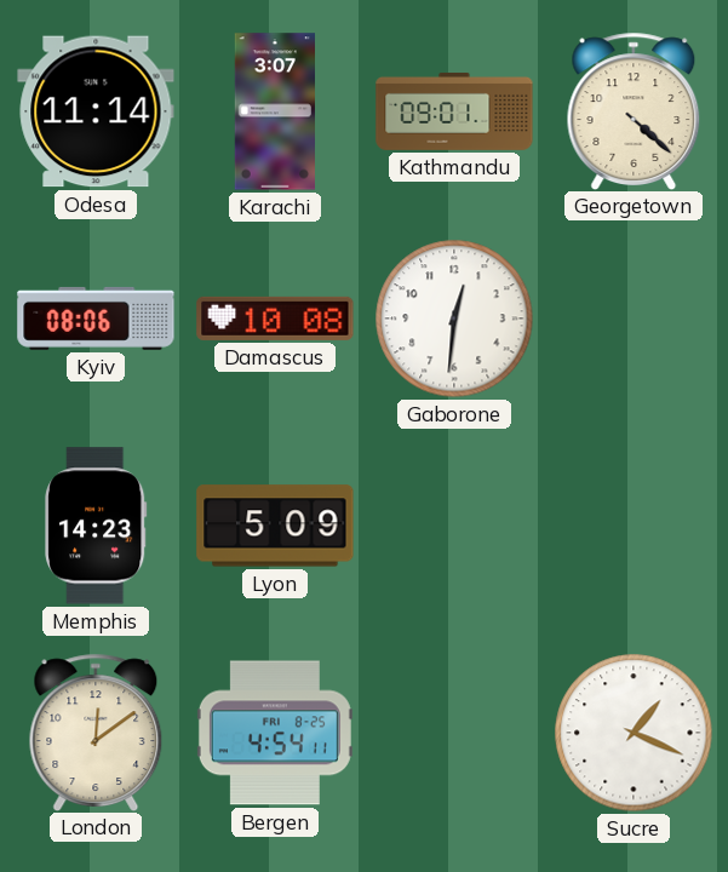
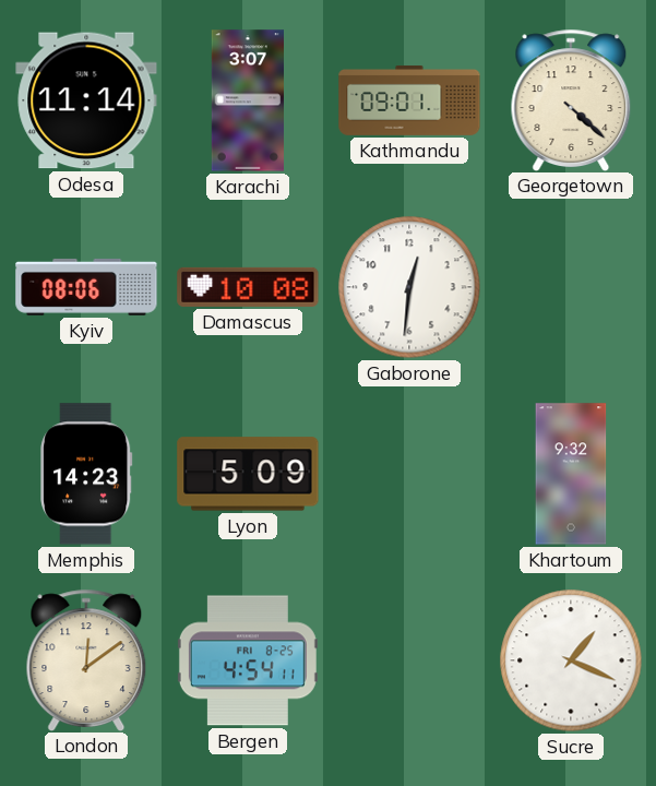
Khartoum: none -> 9:32
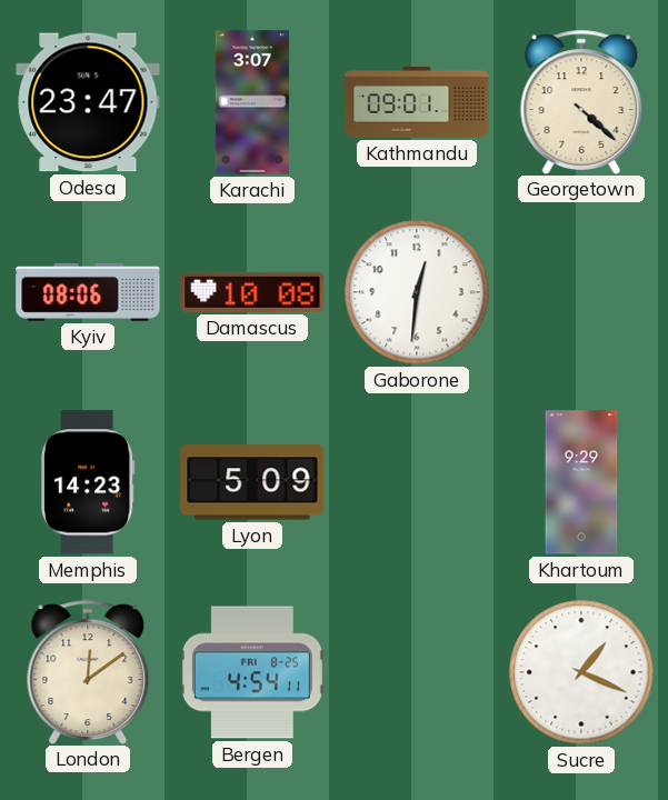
Odesa: 11:14 -> 23:47
Khartoum: 9:32 -> 9:29
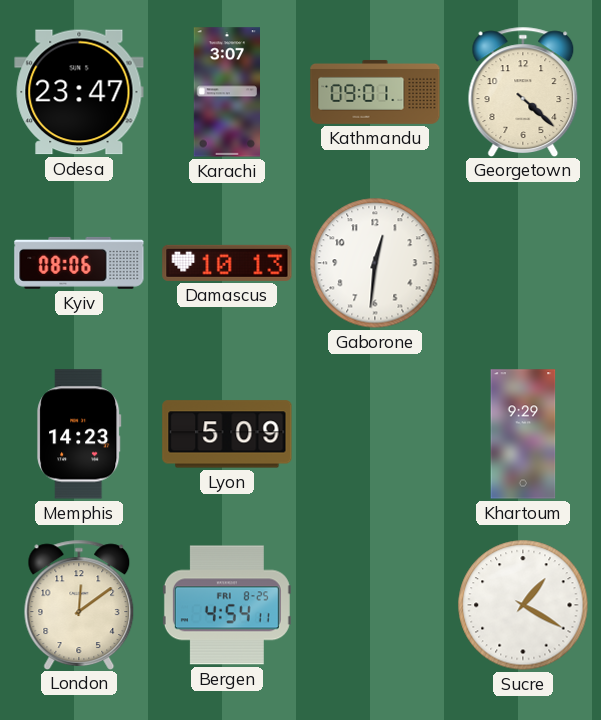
Damascus: 10:08 -> 10:13
Sucre: 1:19 -> 1:20
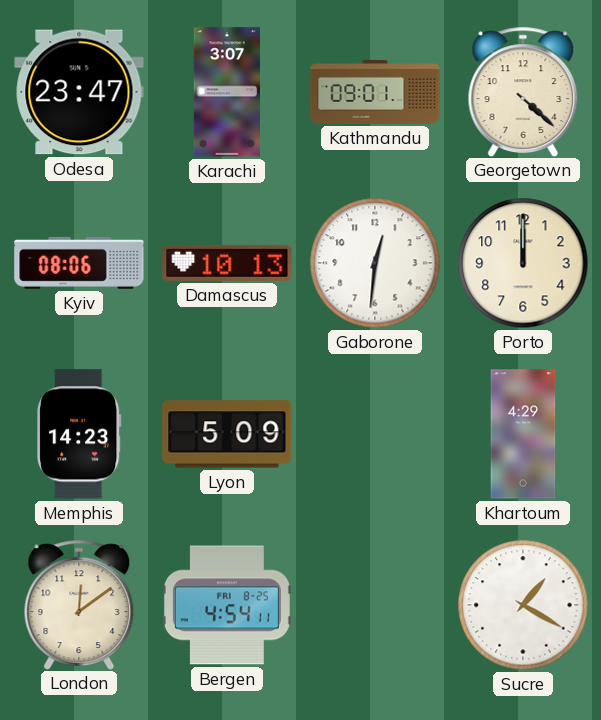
Porto: none -> 12:00
Khartoum: 9:29 -> 4:29
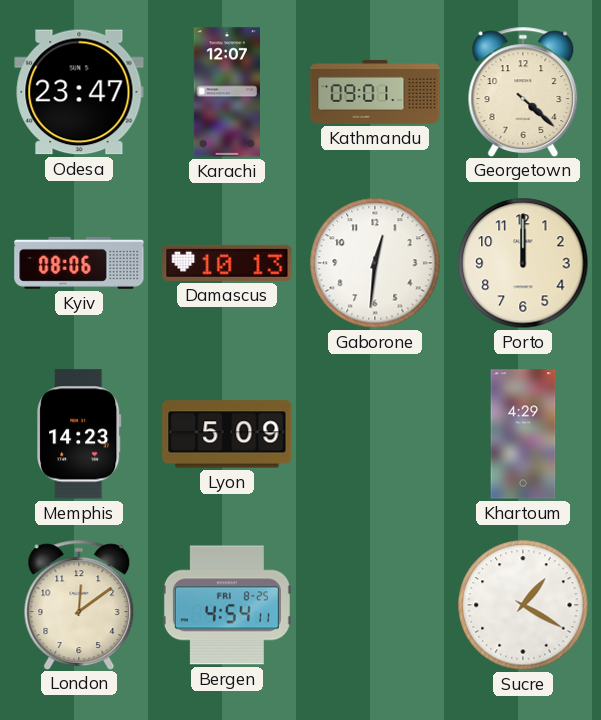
Karachi: 3:07 -> 12:07
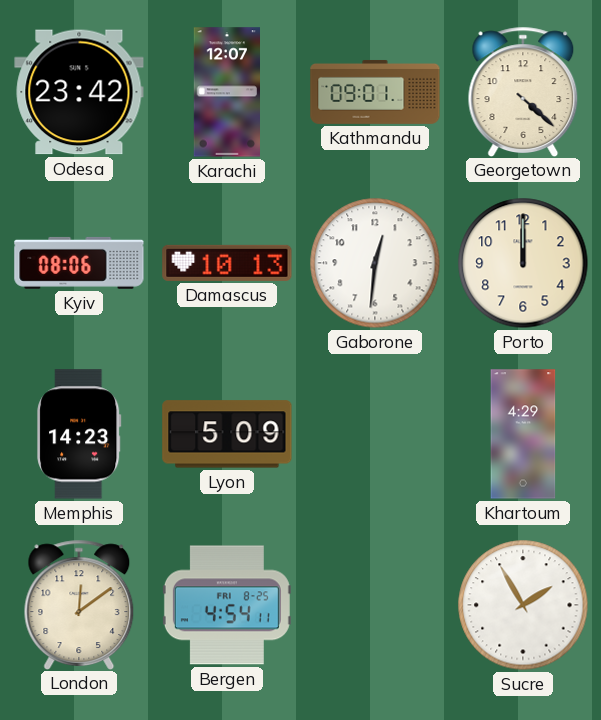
Odesa: 23:47 -> 23:42
Sucre: 1:20 -> 1:55
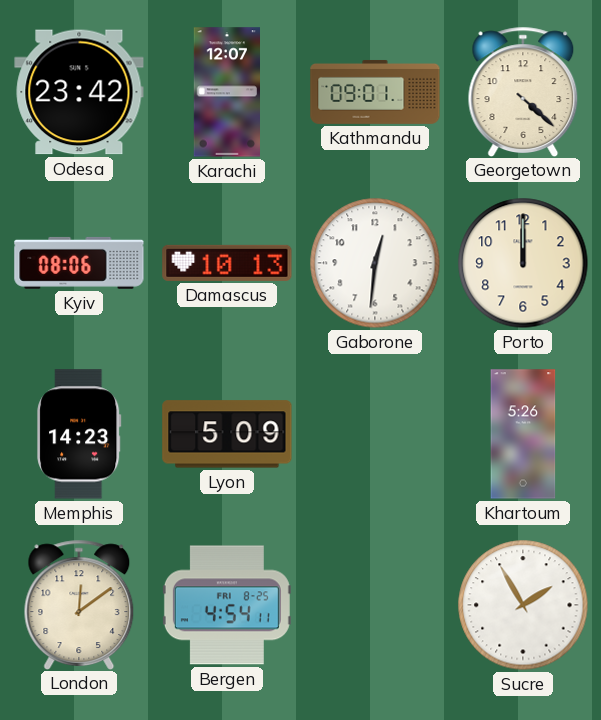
Khartoum: 4:29 -> 5:26
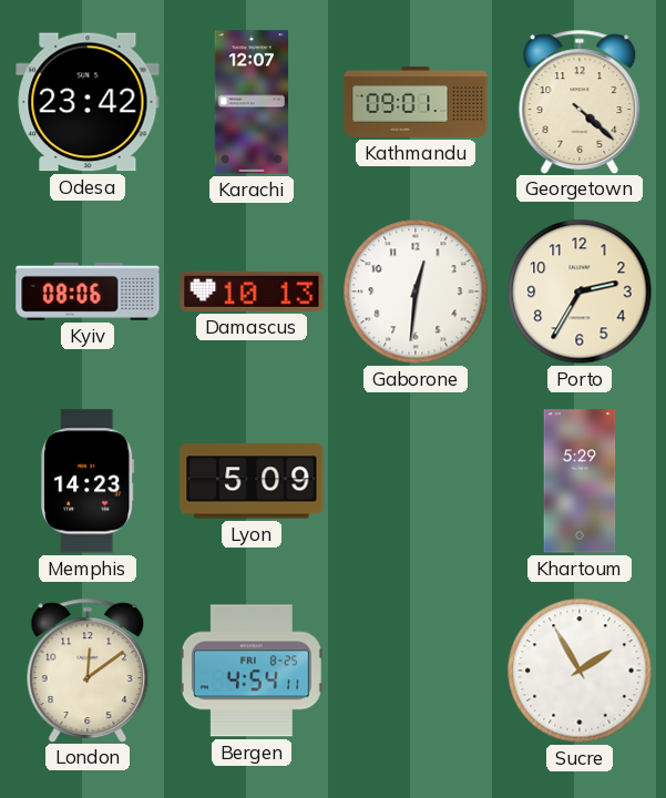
Porto: 12:00 -> 2:35
Khartoum: 5:26 -> 5:29
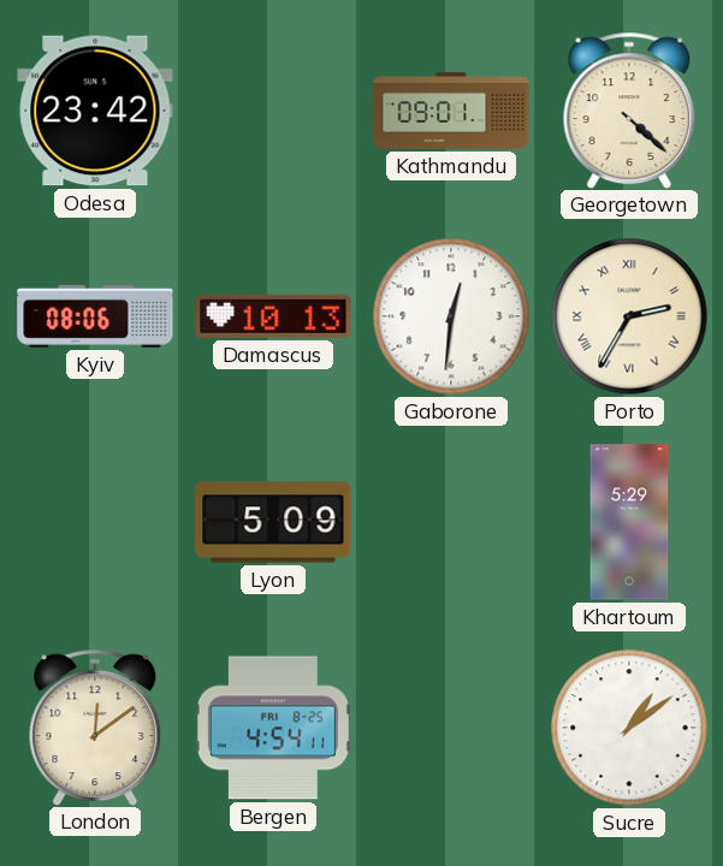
Karachi: 12:07 -> none
Porto numerals: Arabic -> Roman
Memphis: 14:23 -> none
Sucre: 1:55 -> 1:09
